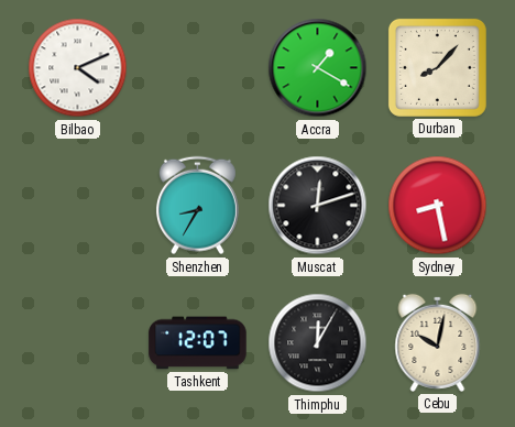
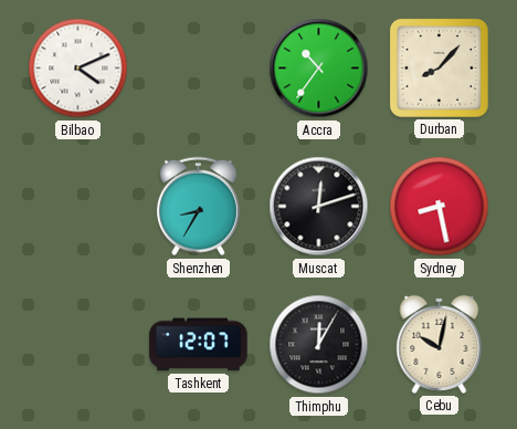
Accra: 1:20 -> 10:36
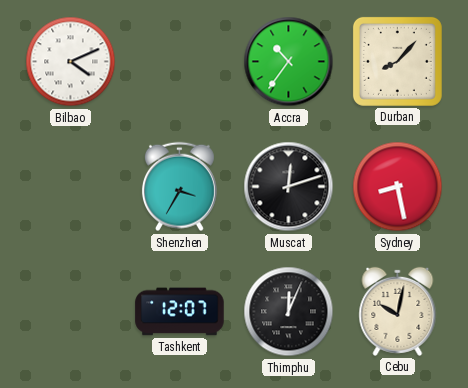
Shenzhen: 8:35 -> 3:35
Thimphu: 12:05 -> 12:04
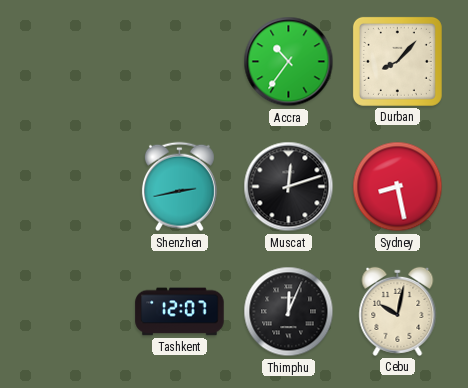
Bilbao: 4:11 -> none
Shenzhen: 3:35 -> 2:43
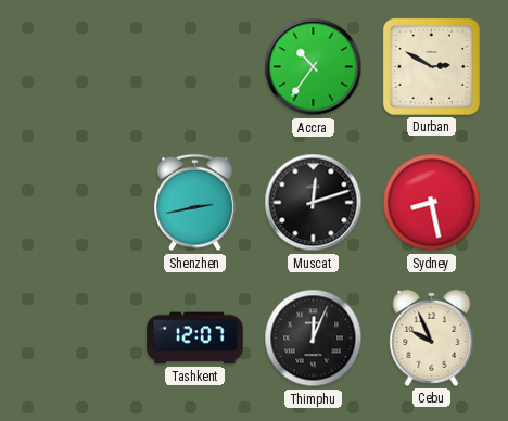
Durban: 8:07 -> 2:50
Cebu: 10:02 -> 9:56
